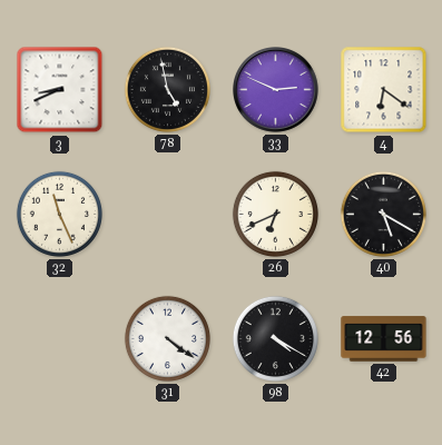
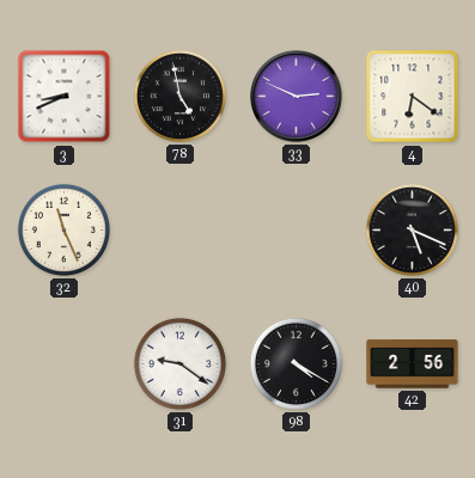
26: 6:41 -> none
40: 5:20 -> 5:19
31: 4:21 -> 9:21
42: 12:56 -> 2:56
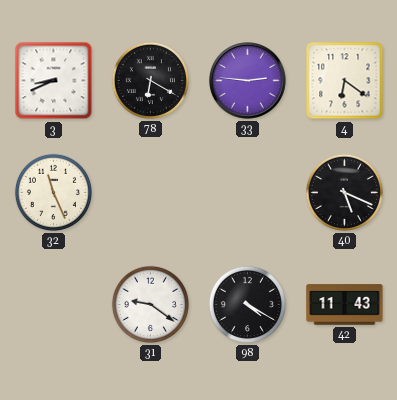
78: 4:58 -> 6:20
33: 2:49 -> 2:46
42: 2:56 -> 11:43
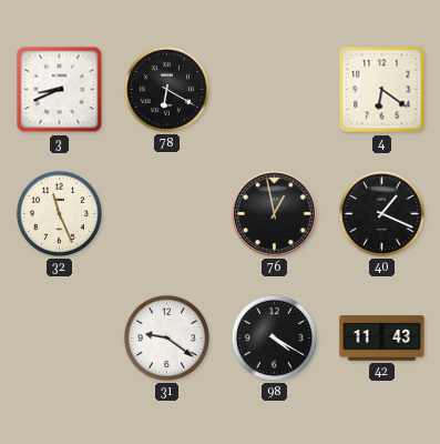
33: 2:46 -> none
76: none -> 12:58
40: 5:19 -> 1:19
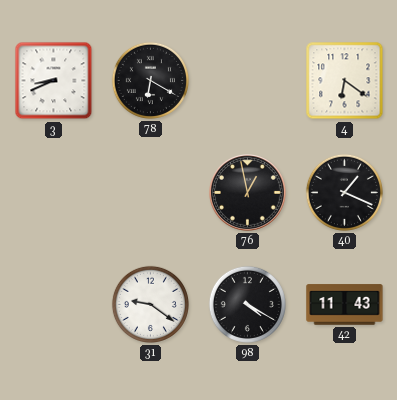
32: 11:26 -> none
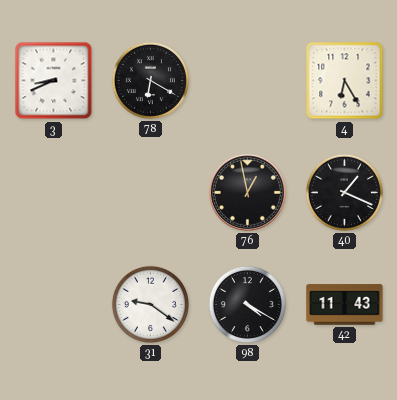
4: 6:21 -> 6:25
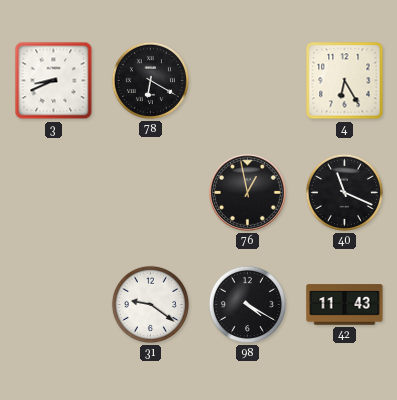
40: 1:19 -> 11:19
